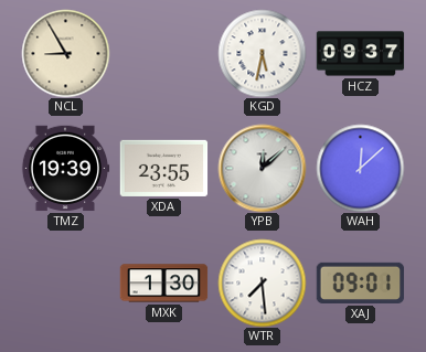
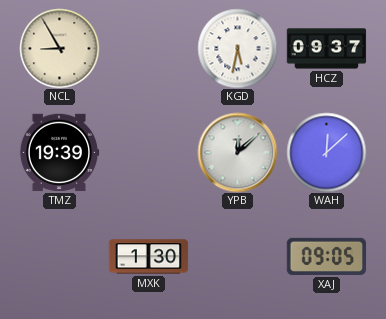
XDA: 23:55 -> none
WTR: 7:29 -> none
XAJ: 09:01 -> 09:05
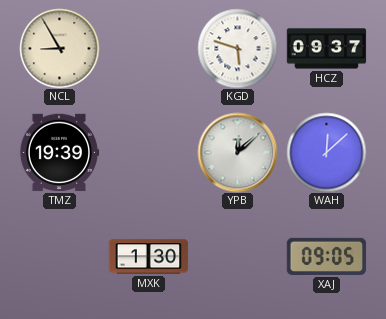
KGD: 5:32 -> 5:48
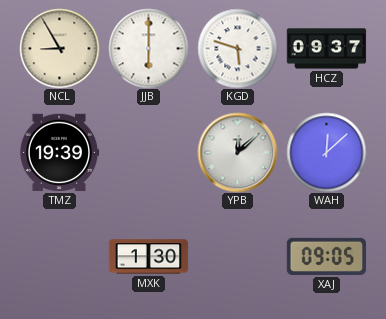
JJB: none -> 6:00
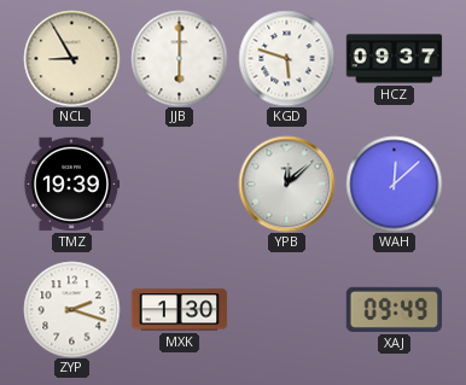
ZYP: none -> 2:18
XAJ: 09:05 -> 09:49
